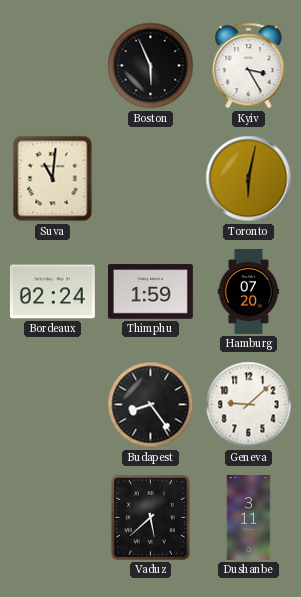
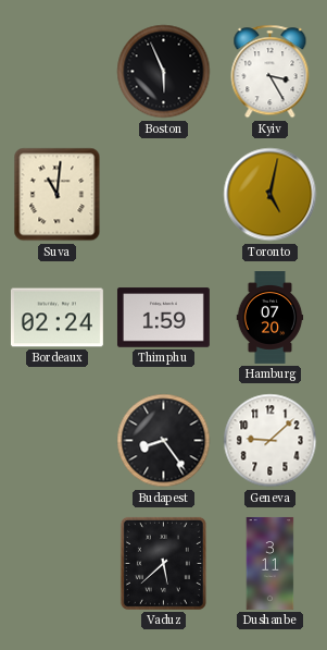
Toronto: 6:02 -> 5:02
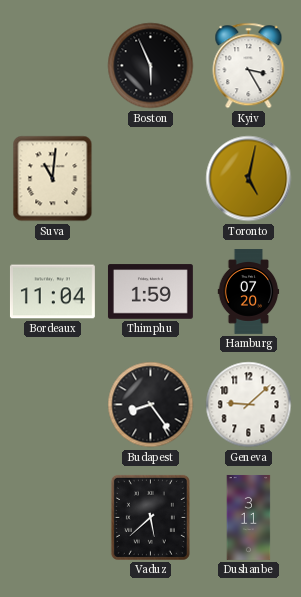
Bordeaux: 02:24 -> 11:04
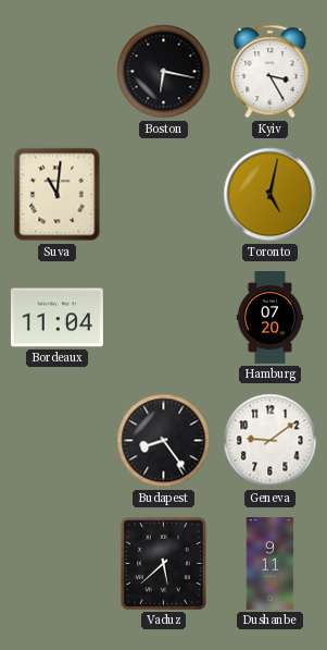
Boston: 5:56 -> 6:17
Thimphu: 1:59 -> none
Geneva: 9:08 -> 9:09
Dushanbe: 3:11 -> 9:11
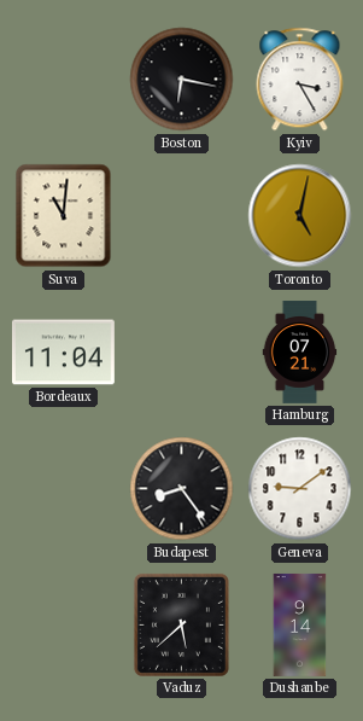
Hamburg: 07:20 -> 07:21
Dushanbe: 9:11 -> 9:14
